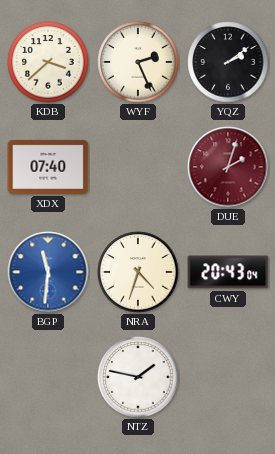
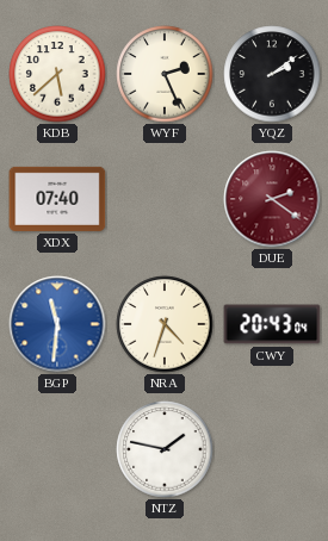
KDB: 3:38 -> 5:38
DUE: 2:03 -> 2:21
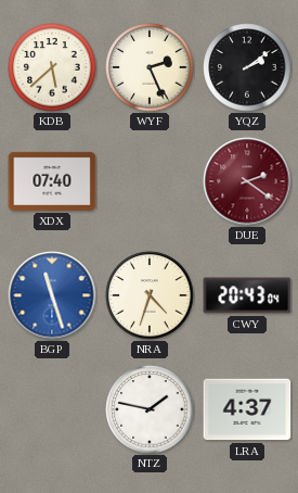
BGP: 11:31 -> 11:27
LRA: none -> 4:37
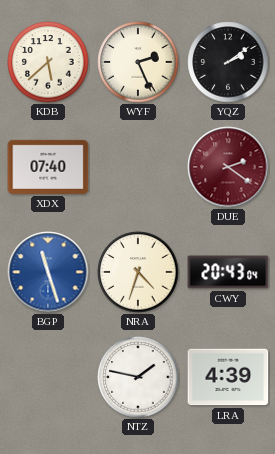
LRA: 4:37 -> 4:39
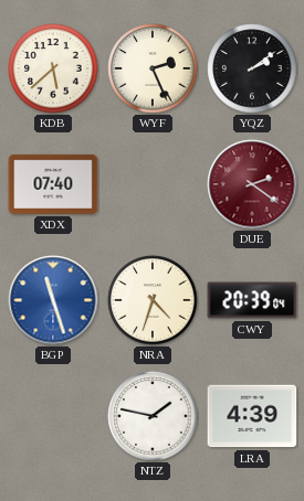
CWY: 20:43 -> 20:39
